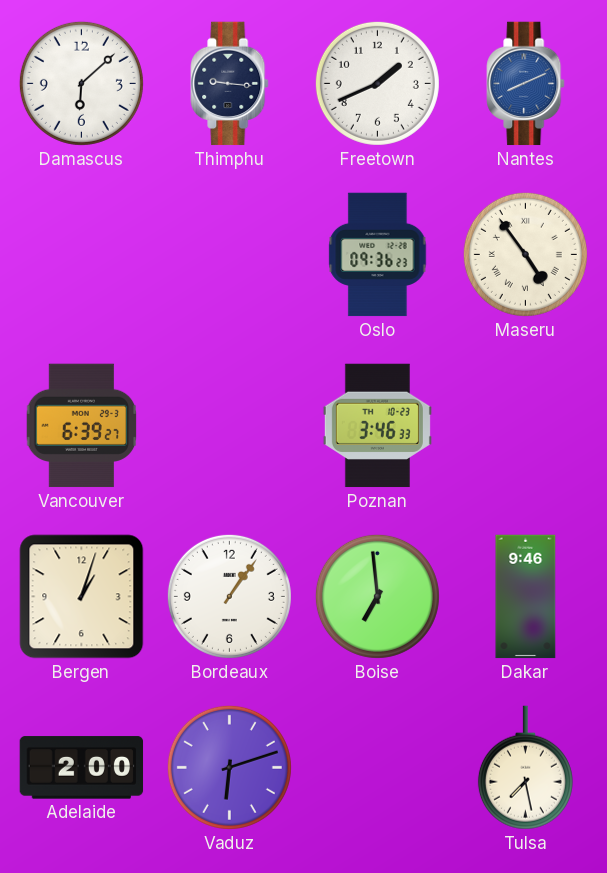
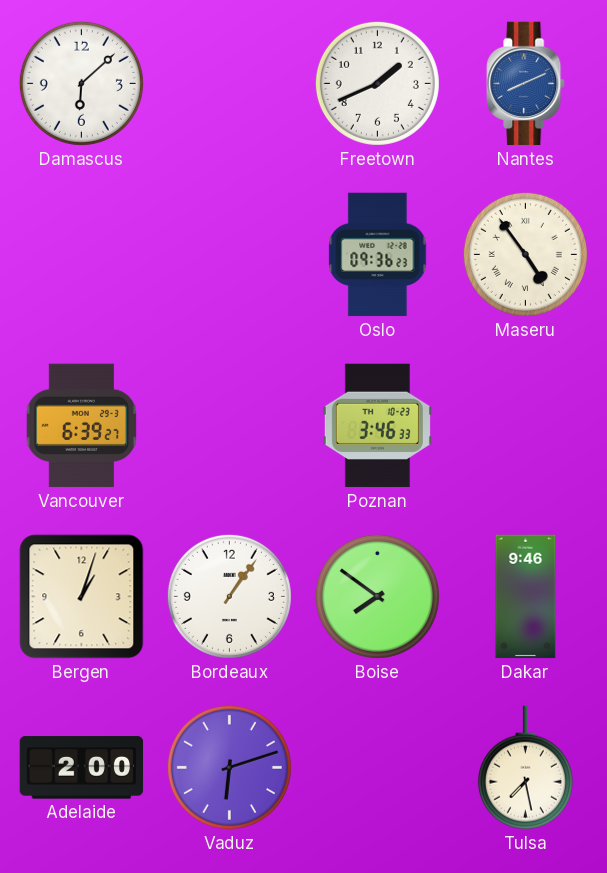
Thimphu: 9:16 -> none
Boise: 6:59 -> 7:51
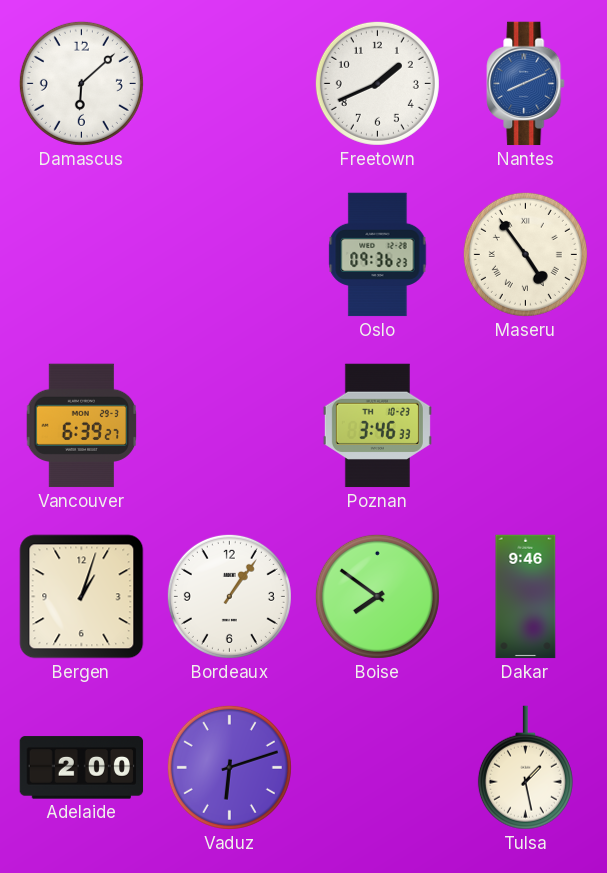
Tulsa: 7:28 -> 1:28
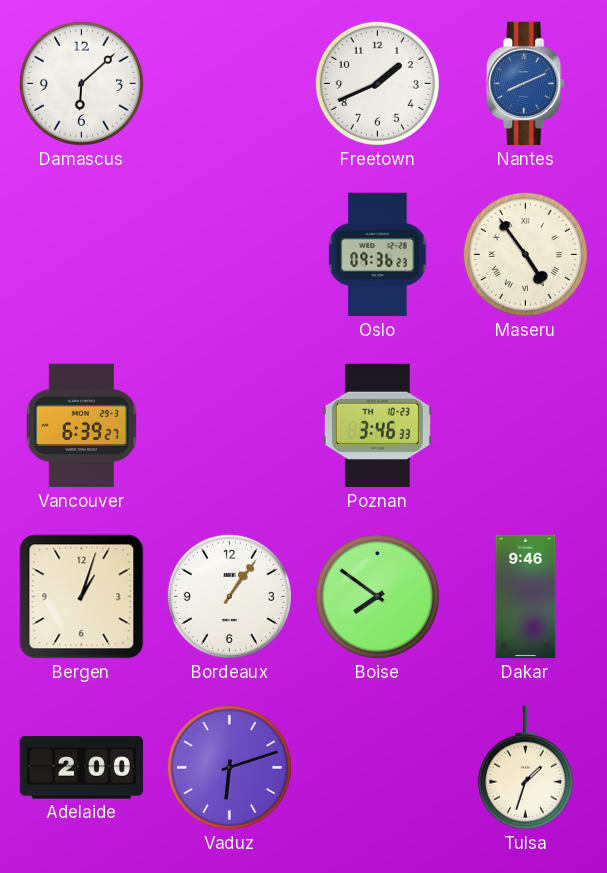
Tulsa: 1:28 -> 1:33
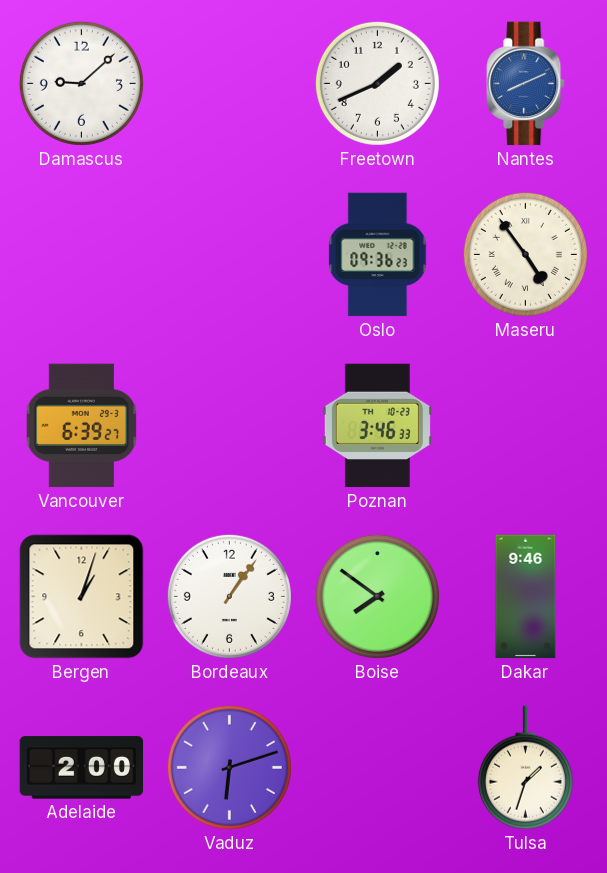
Damascus: 6:08 -> 9:08
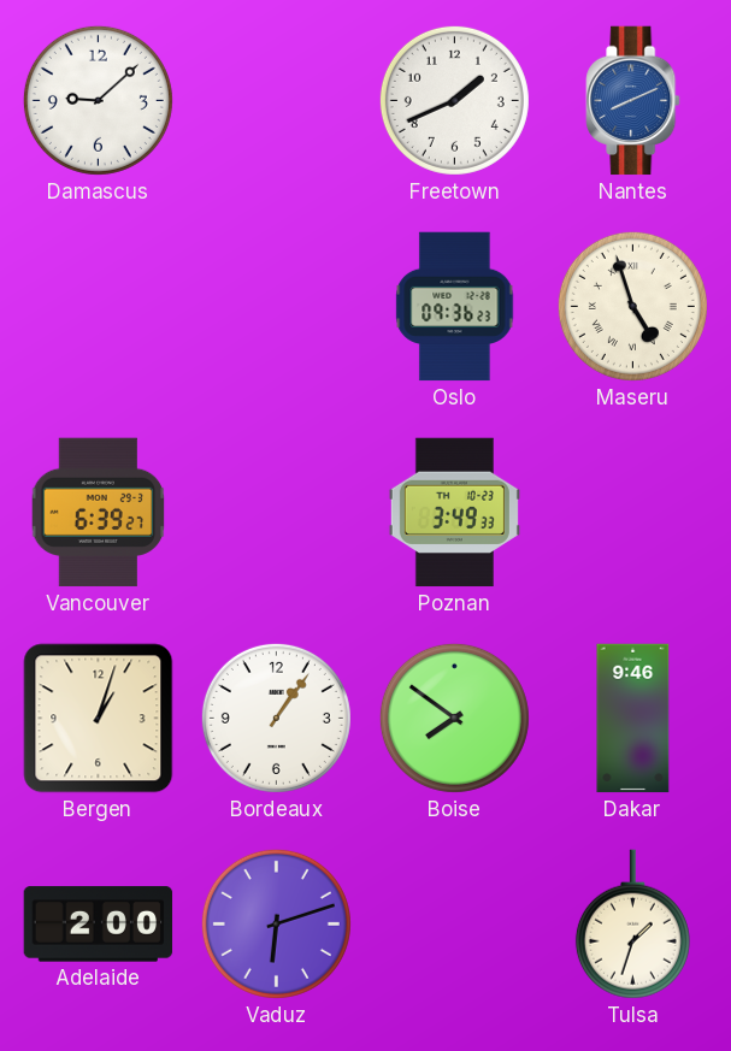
Maseru: 4:54 -> 4:57
Poznan: 3:46 -> 3:49
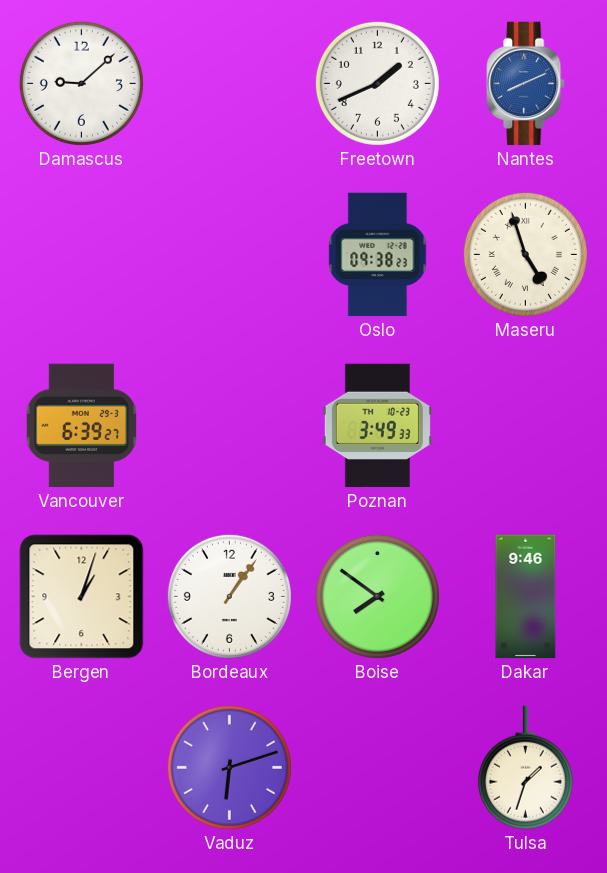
Oslo: 09:36 -> 09:38
Adelaide: 2:00 -> none
